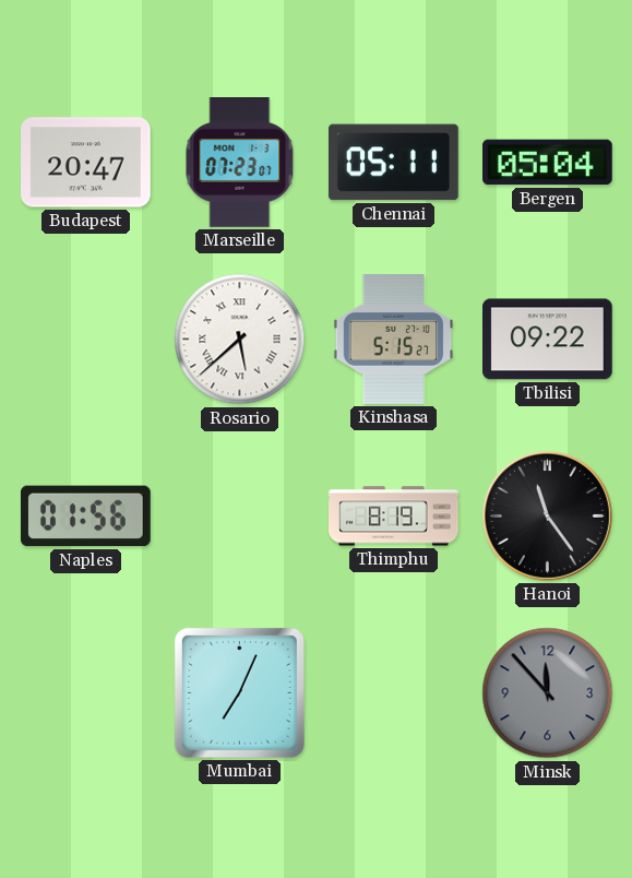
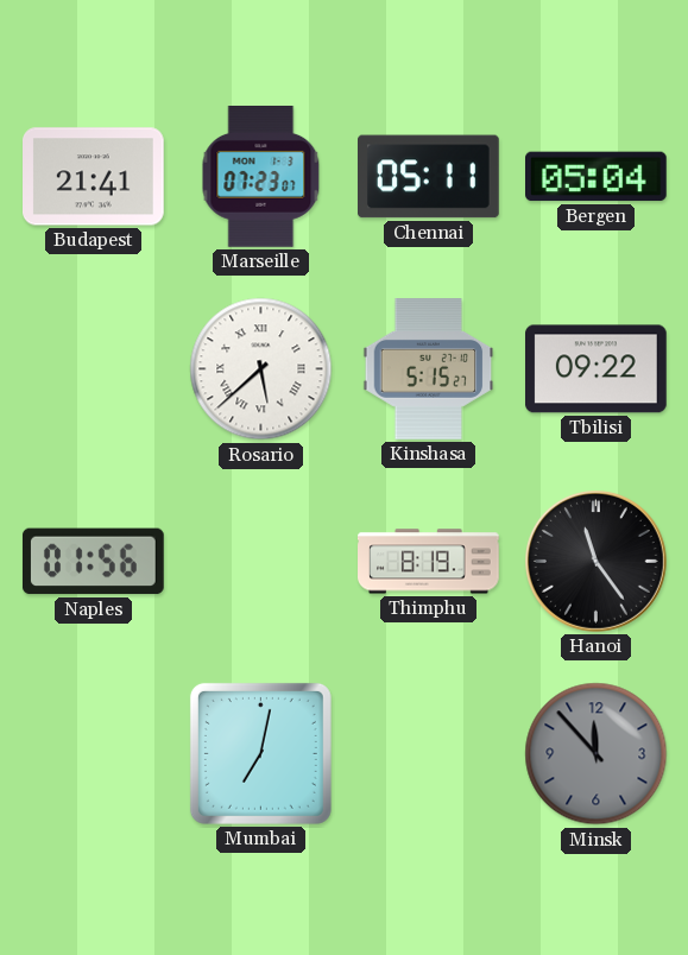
Budapest: 20:47 -> 21:41
Mumbai: 7:04 -> 7:02
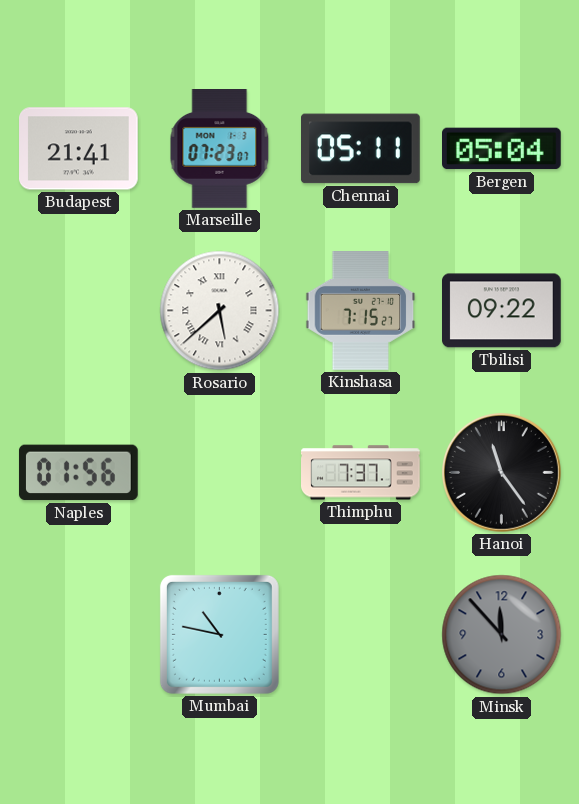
Kinshasa: 5:15 -> 7:15
Thimphu: 8:19 -> 7:37
Mumbai: 7:02 -> 10:47
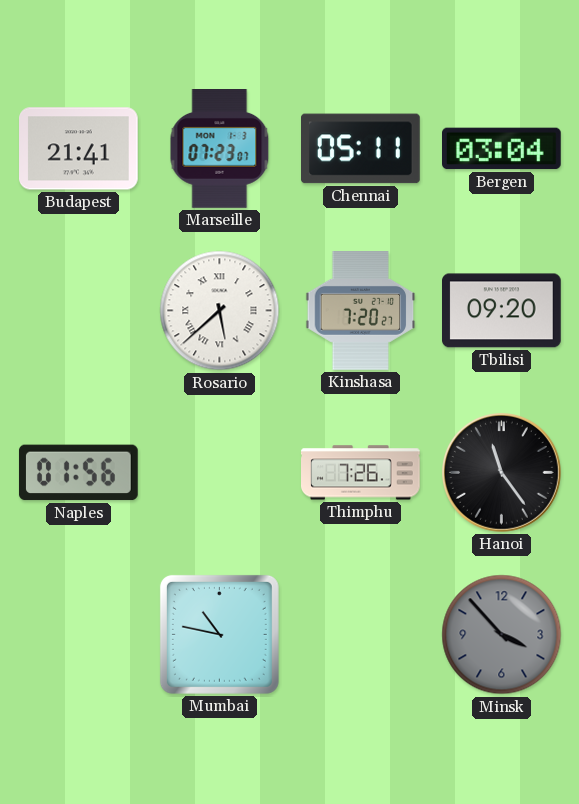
Bergen: 05:04 -> 03:04
Kinshasa: 7:15 -> 7:20
Tbilisi: 09:22 -> 09:20
Thimphu: 7:37 -> 7:26
Minsk: 11:53 -> 3:53
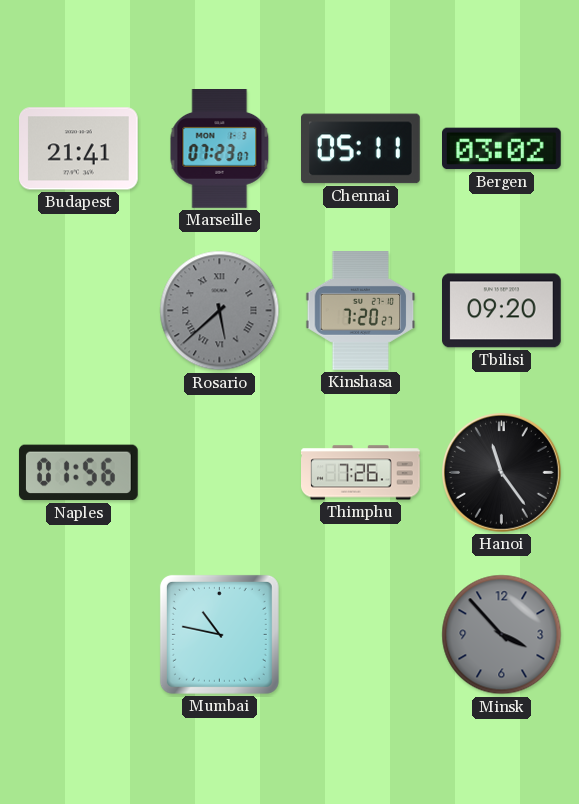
Bergen: 03:04 -> 03:02
Rosario dial: white -> grey
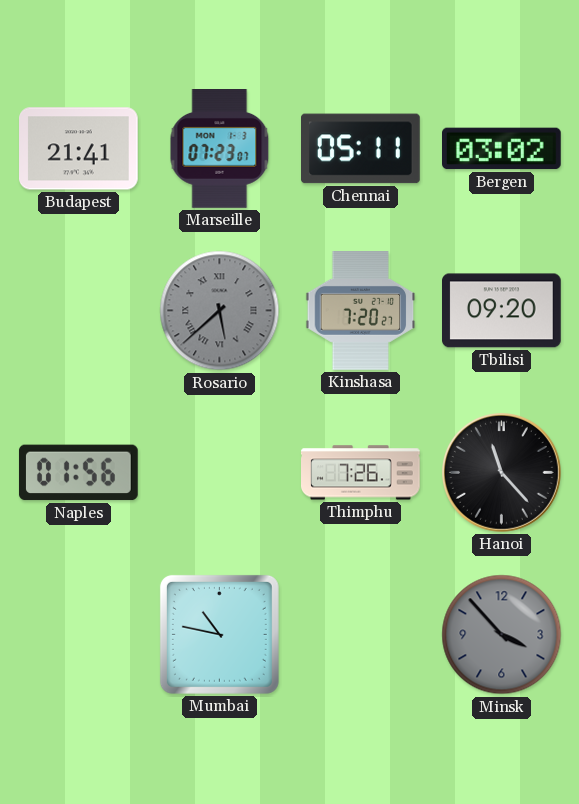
Hanoi: 11:24 -> 11:23
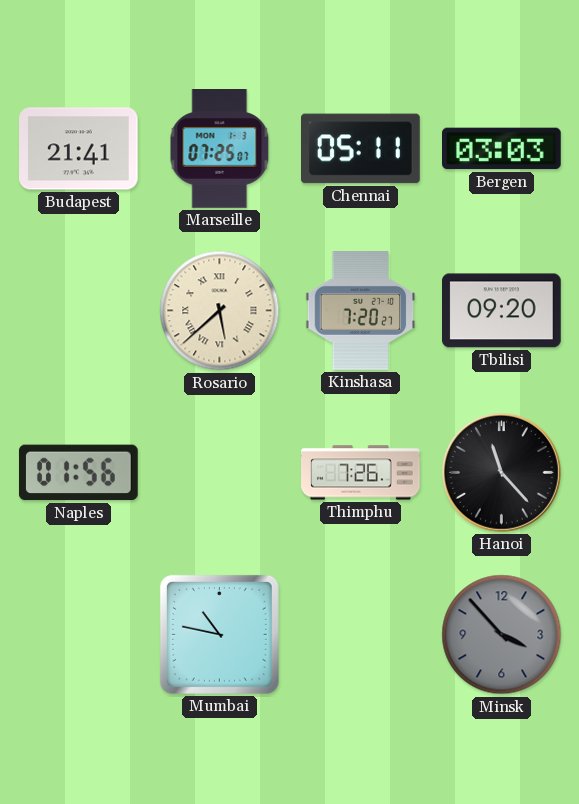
Marseille: 07:23 -> 07:25
Bergen: 03:02 -> 03:03
Rosario dial: grey -> cream
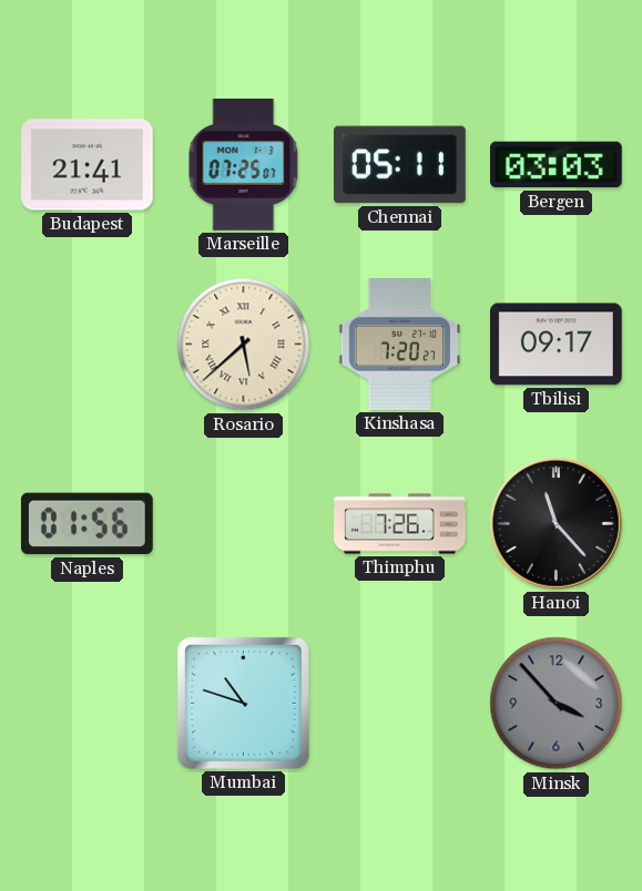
Tbilisi: 09:20 -> 09:17
Mumbai: 10:47 -> 10:48
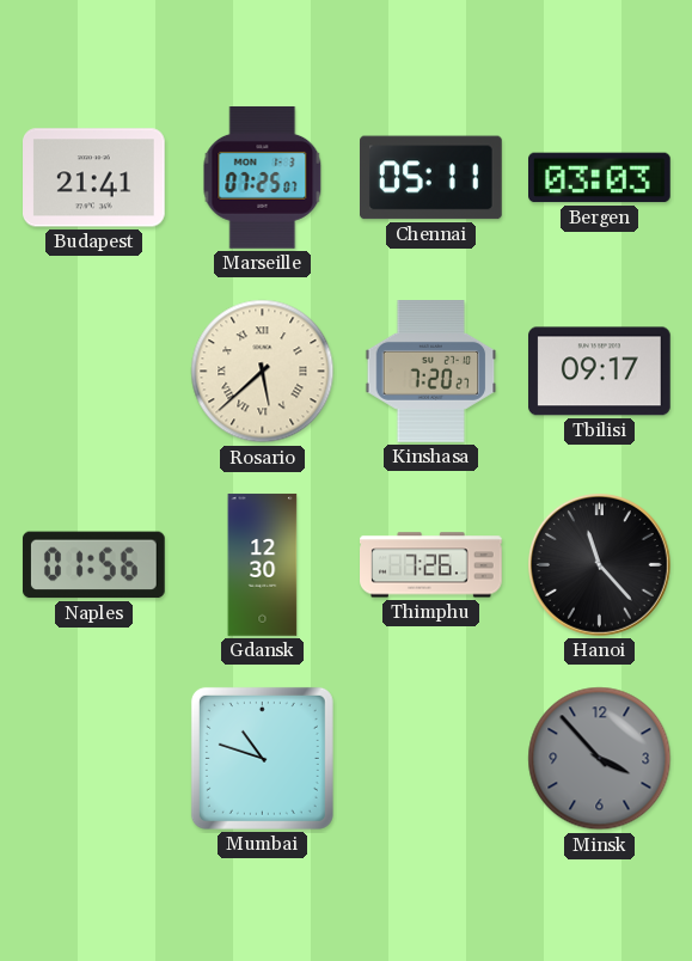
Gdansk: none -> 12:30
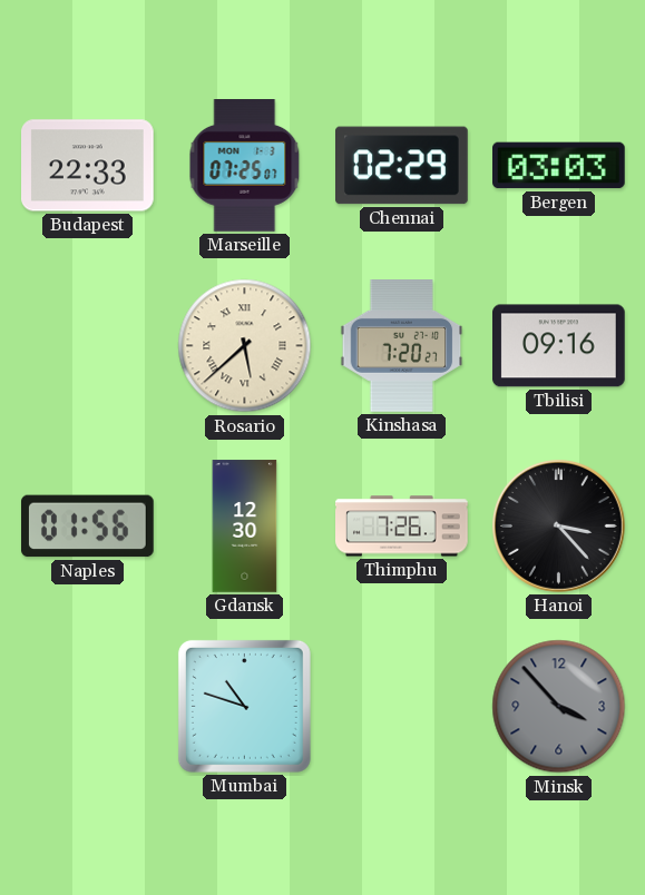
Budapest: 21:41 -> 22:33
Chennai: 05:11 -> 02:29
Tbilisi: 09:17 -> 09:16
Hanoi: 11:23 -> 3:23
